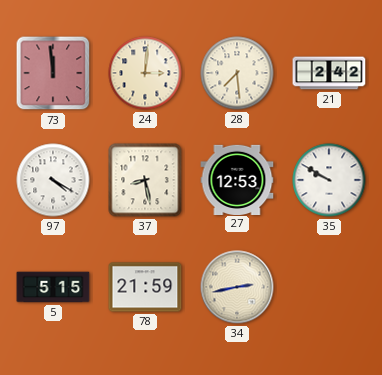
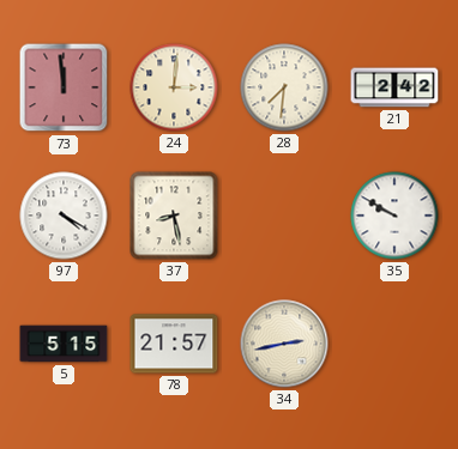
28: 7:29 -> 7:31
27: 12:53 -> none
78: 21:59 -> 21:57
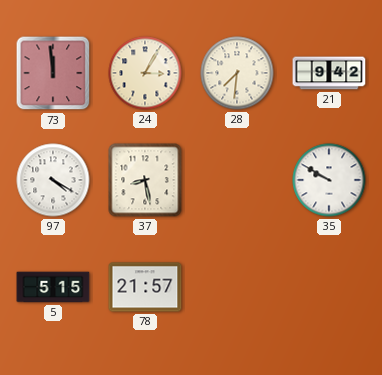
24: 3:01 -> 3:05
21: 2:42 -> 9:42
34: 2:43 -> none
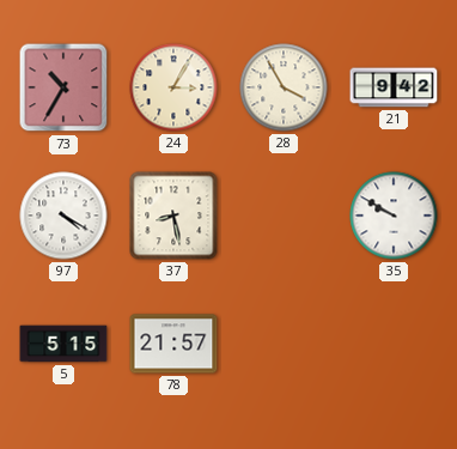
73: 11:59 -> 10:35
28: 7:31 -> 3:55
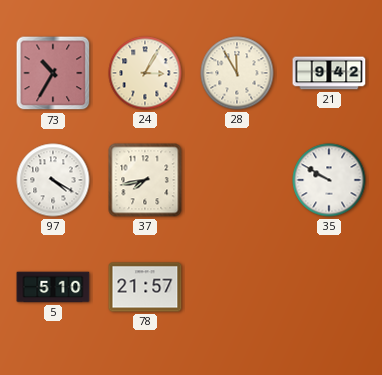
28: 3:55 -> 11:55
37: 8:28 -> 7:43
5: 5:15 -> 5:10
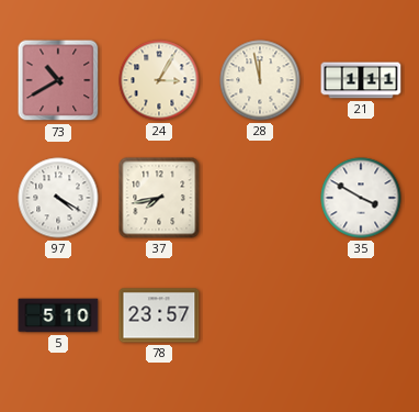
73: 10:35 -> 10:40
28: 11:55 -> 11:58
21: 9:42 -> 1:11
35: 9:50 -> 3:50
78: 21:57 -> 23:57
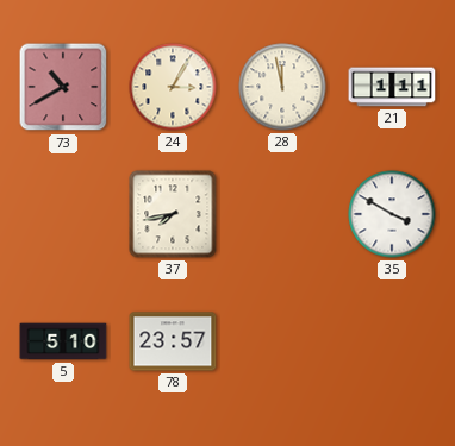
97: 4:20 -> none
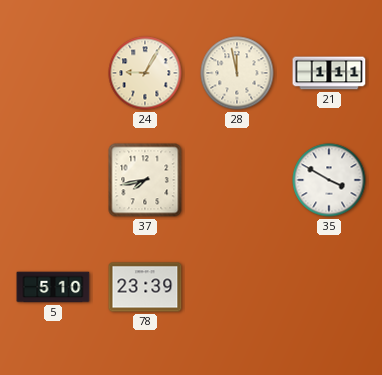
73: 10:40 -> none
24: 3:05 -> 9:05
78: 23:57 -> 23:39
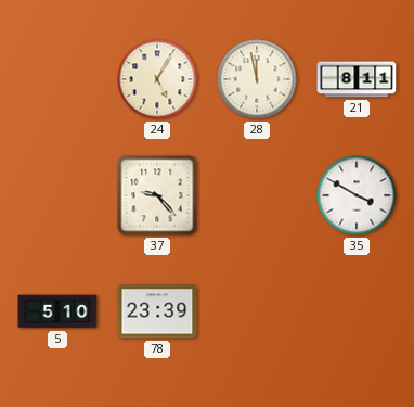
24: 9:05 -> 5:05
21: 1:11 -> 8:11
37: 7:43 -> 9:23
